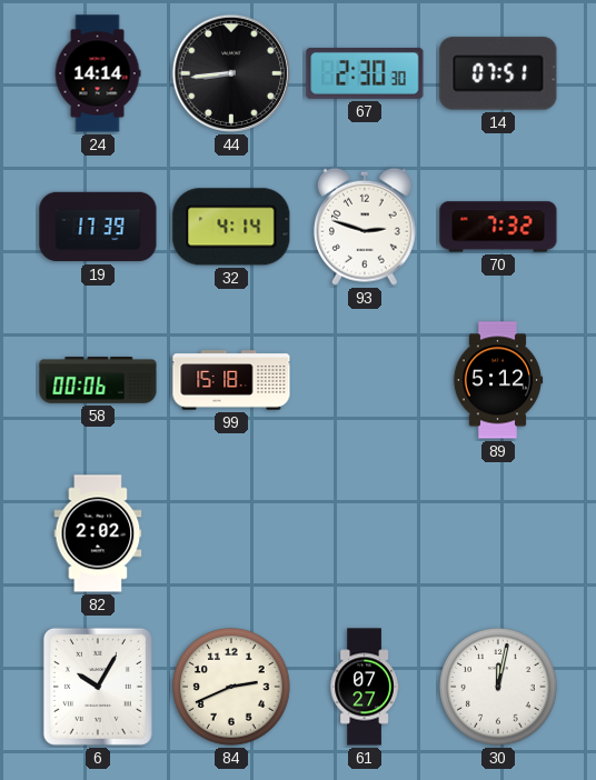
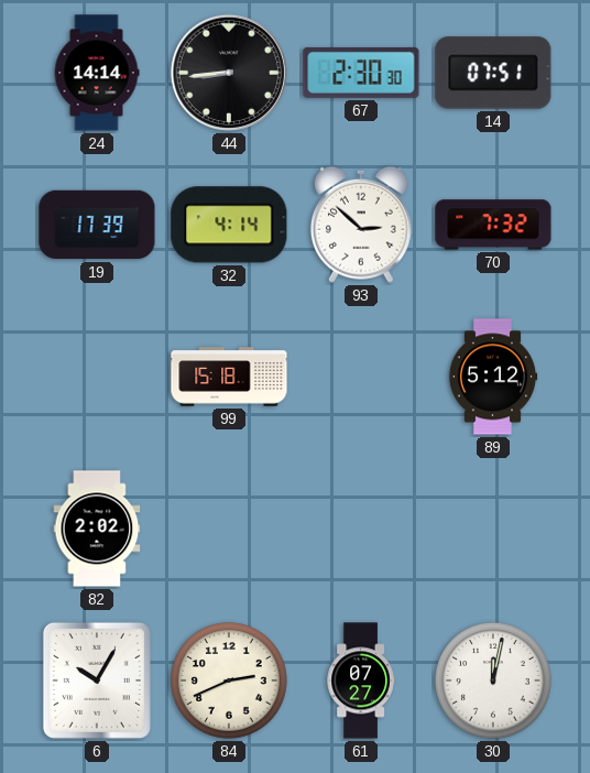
93: 2:48 -> 2:52
58: 00:06 -> none
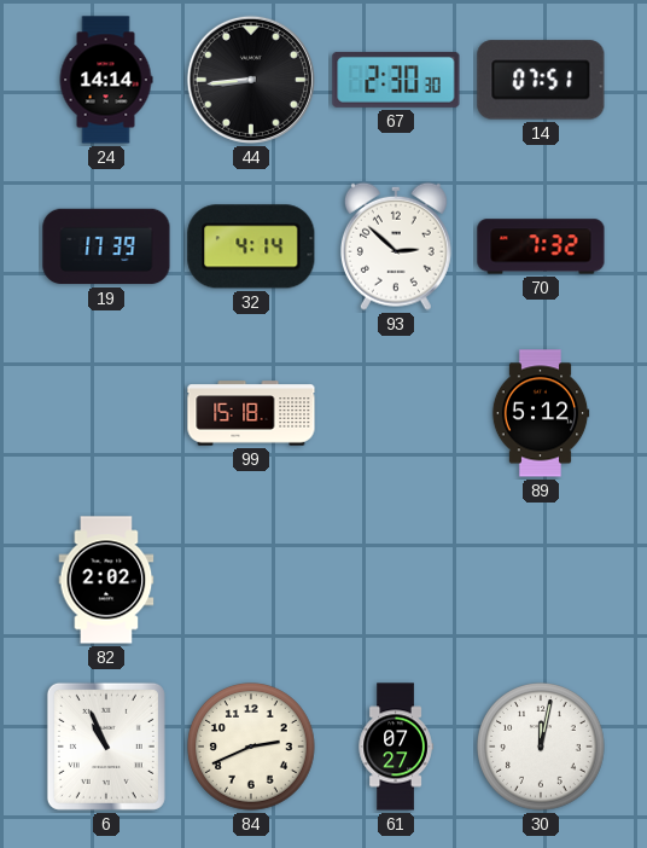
6: 10:05 -> 10:56
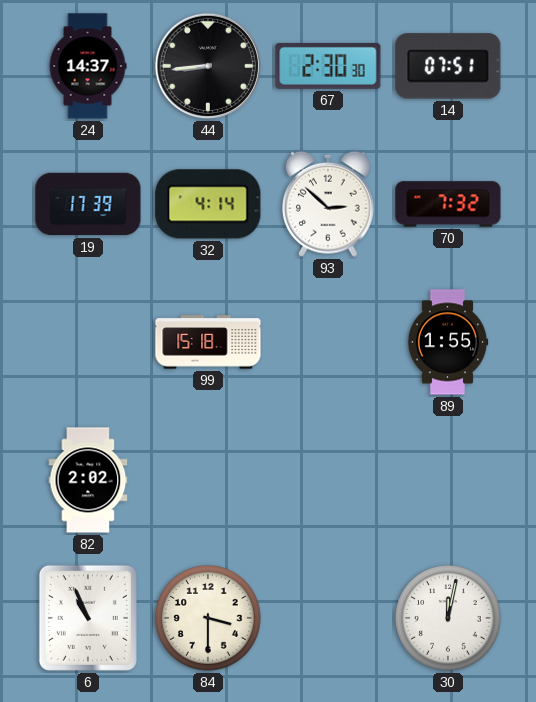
24: 14:14 -> 14:37
89: 5:12 -> 1:55
84: 2:41 -> 3:30
61: 07:27 -> none
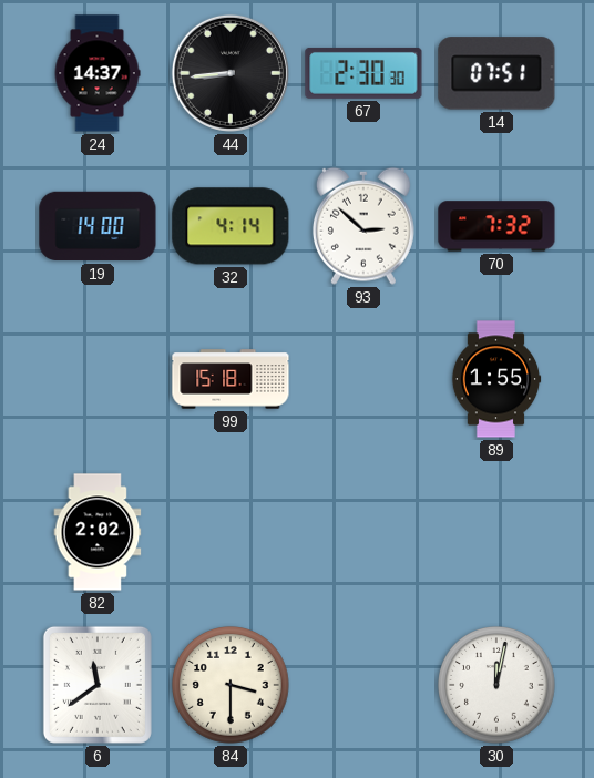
19: 17:39 -> 14:00
6: 10:56 -> 11:39
